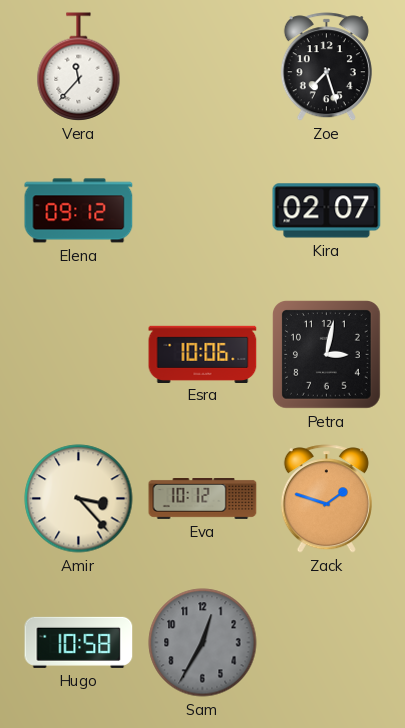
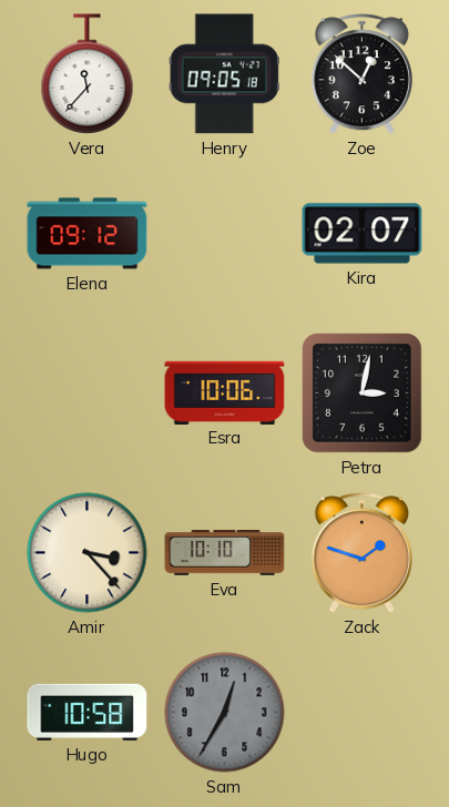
Henry: none -> 09:05
Zoe: 7:27 -> 12:52
Eva: 10:12 -> 10:10
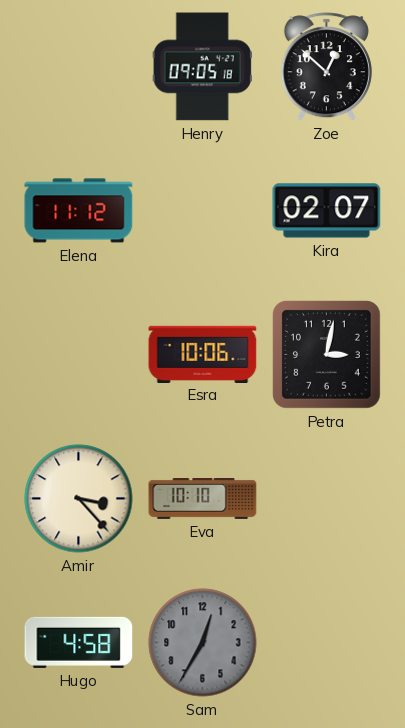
Vera: 11:37 -> none
Elena: 09:12 -> 11:12
Zack: 1:48 -> none
Hugo: 10:58 -> 4:58
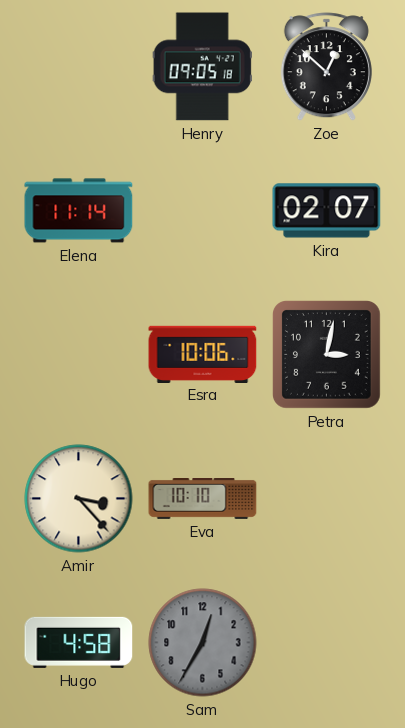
Elena: 11:12 -> 11:14
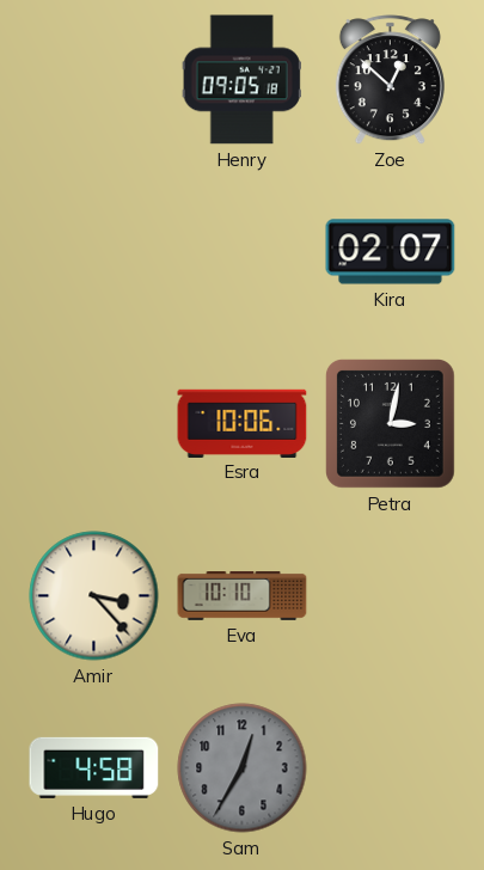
Elena: 11:14 -> none
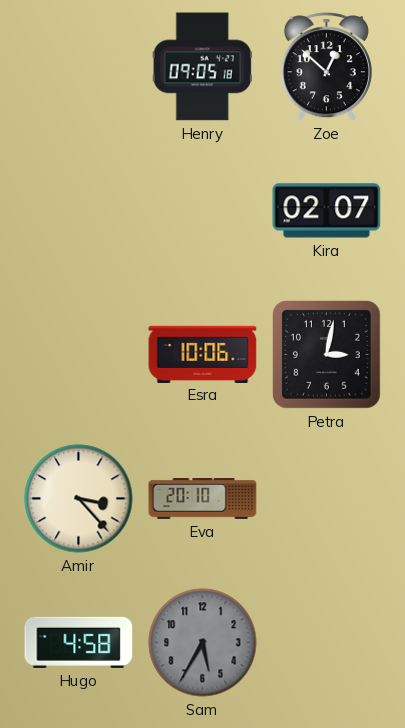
Eva: 10:10 -> 20:10
Sam: 12:35 -> 5:35
